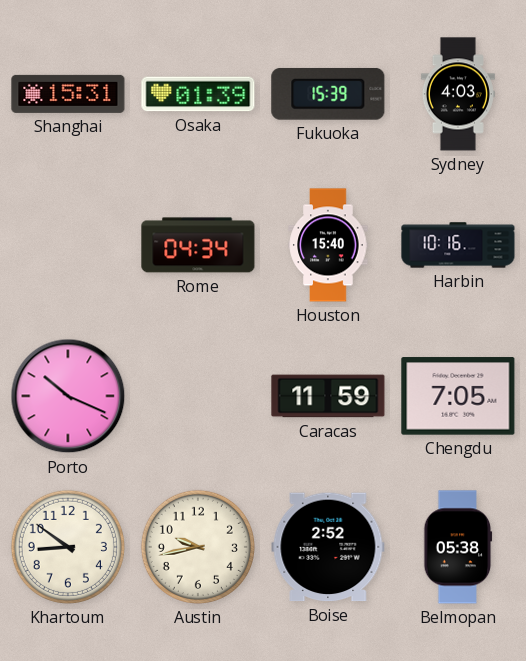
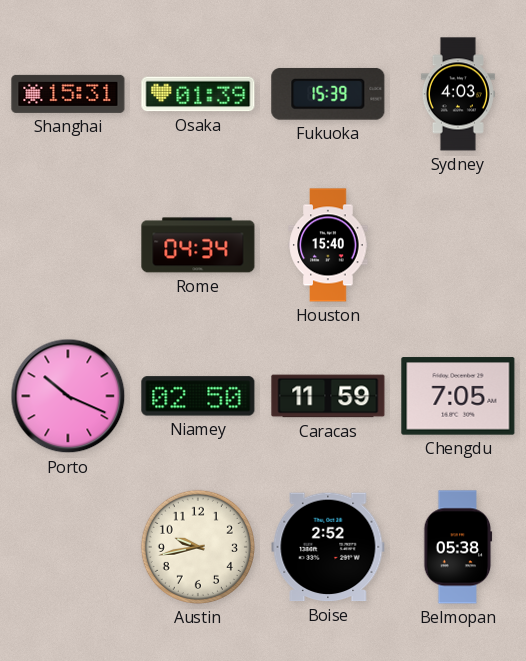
Harbin: 10:16 -> none
Niamey: none -> 02:50
Khartoum: 8:51 -> none
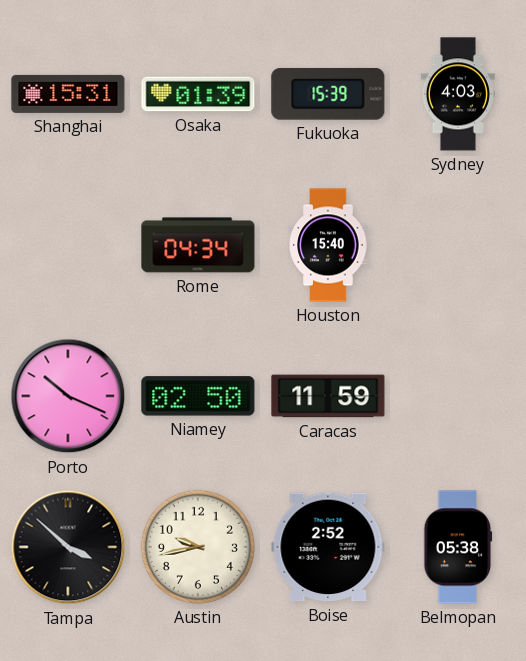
Chengdu: 7:05 -> none
Tampa: none -> 3:52
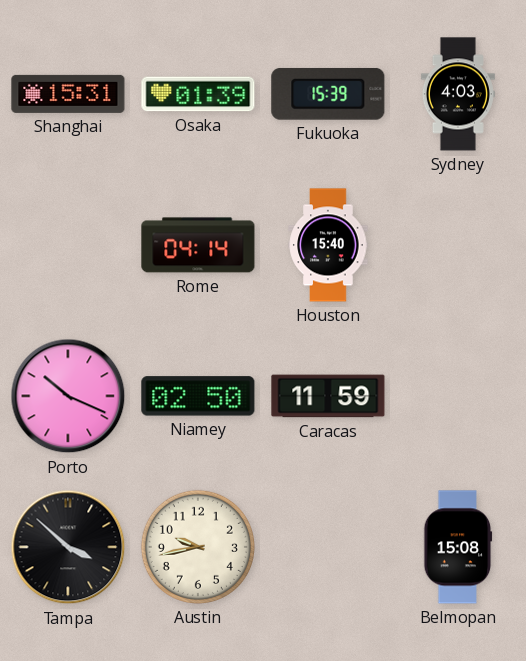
Rome: 04:34 -> 04:14
Boise: 2:52 -> none
Belmopan: 05:38 -> 15:08
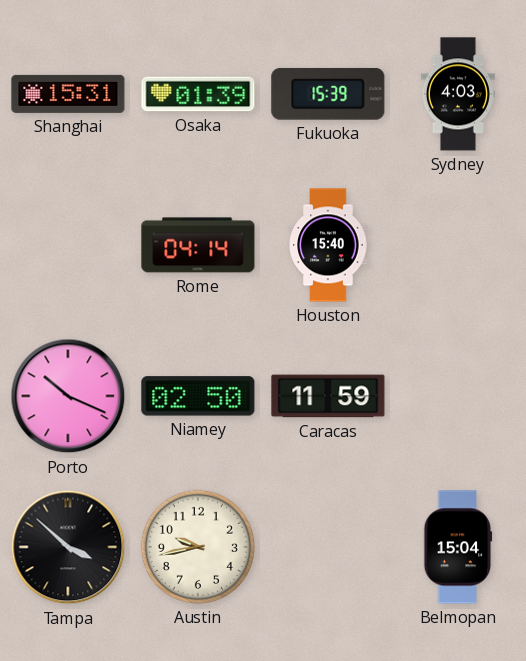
Belmopan: 15:08 -> 15:04
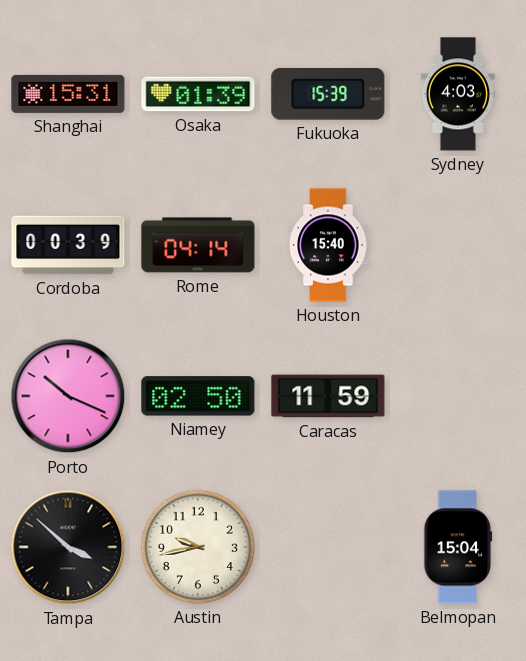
Cordoba: none -> 00:39
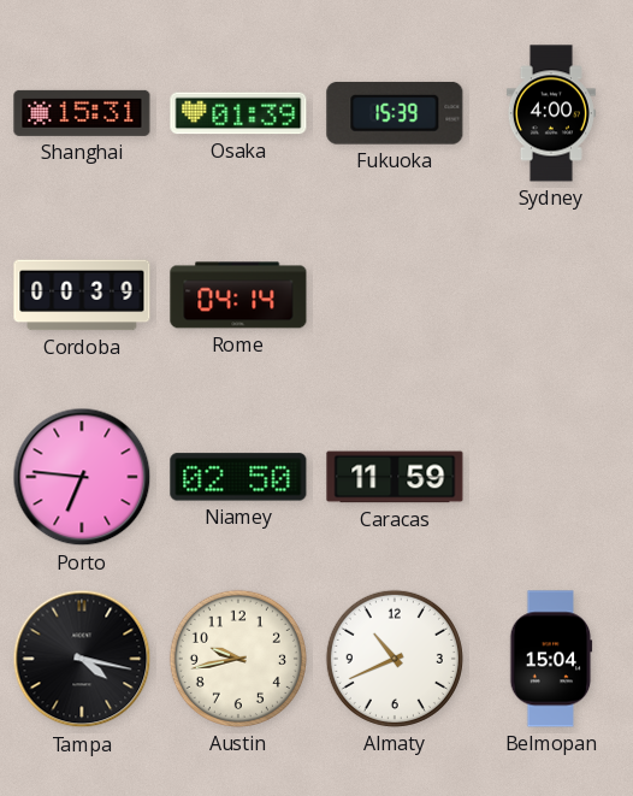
Sydney: 4:03 -> 4:00
Houston: 15:40 -> none
Porto: 10:19 -> 6:46
Tampa: 3:52 -> 4:17
Almaty: none -> 10:41
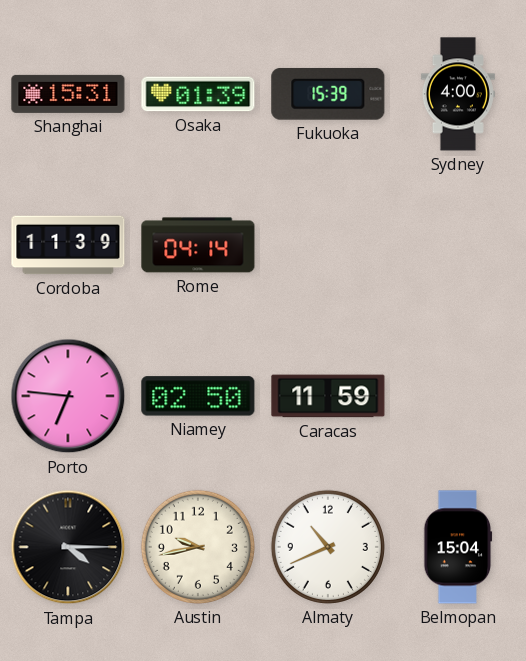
Cordoba: 00:39 -> 11:39
Tampa: 4:17 -> 4:15
